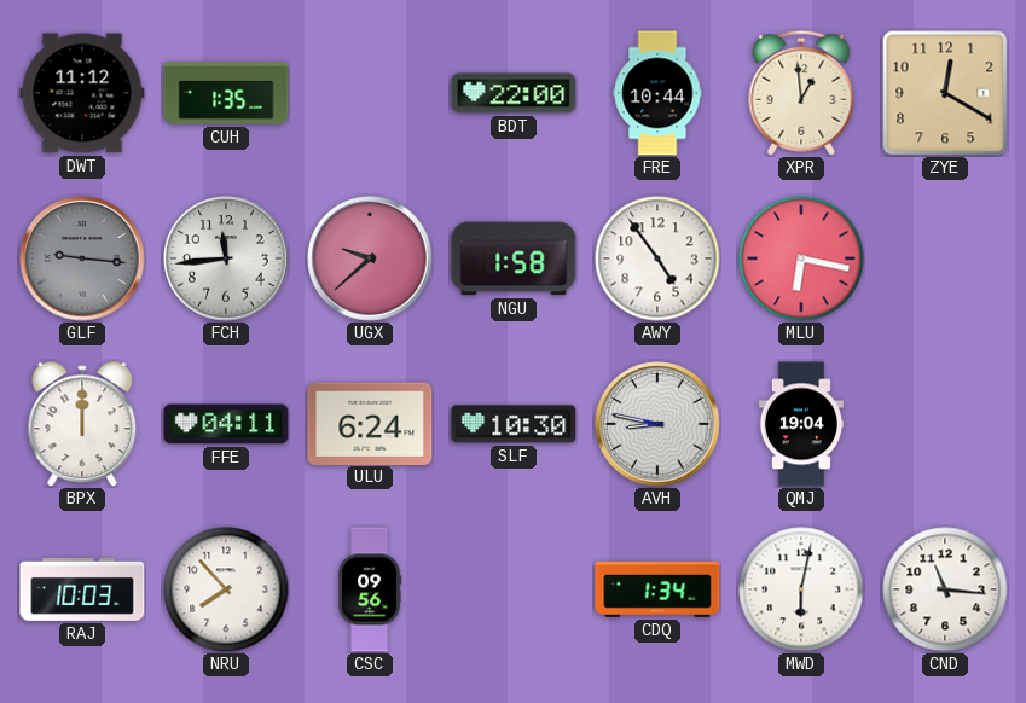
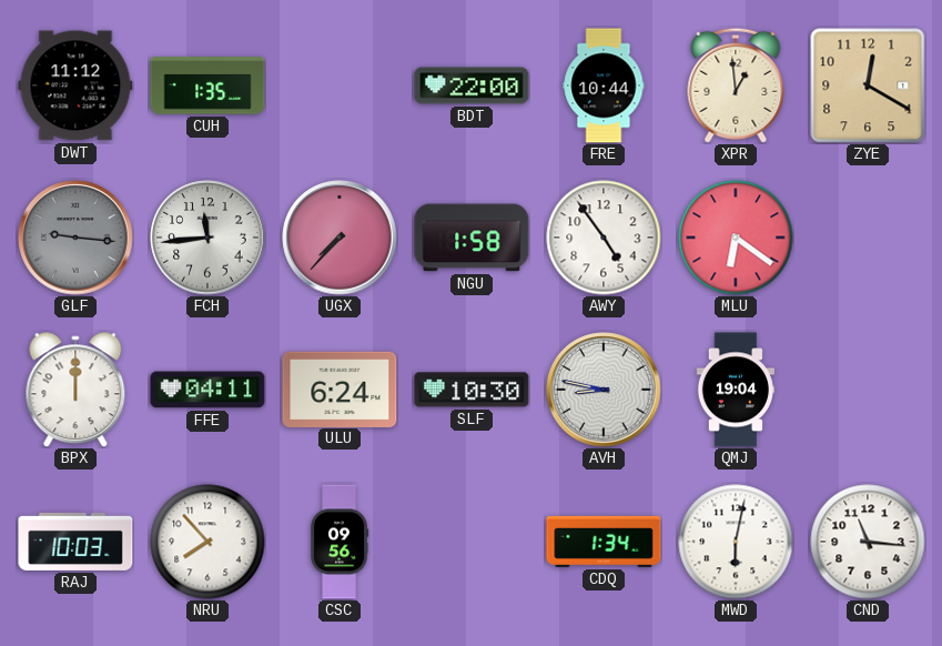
UGX: 9:38 -> 7:37
MLU: 6:17 -> 6:21
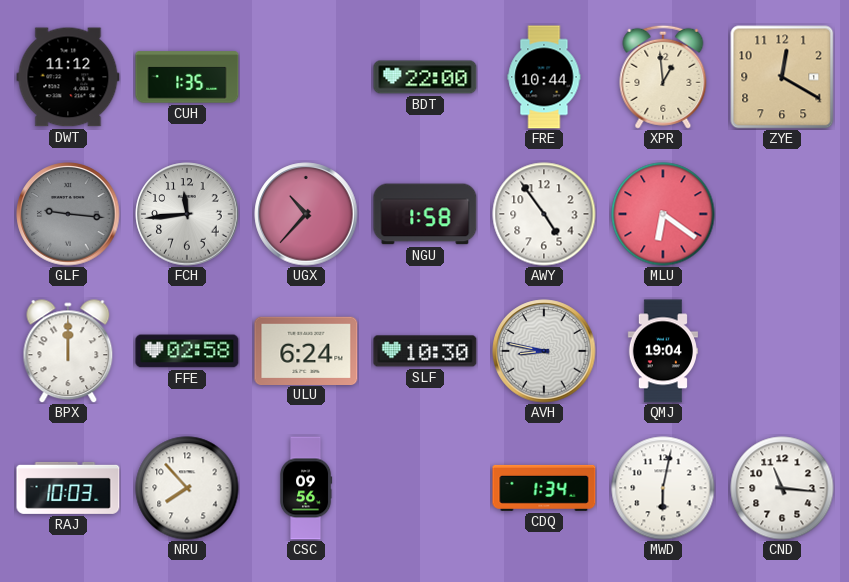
UGX: 7:37 -> 10:37
FFE: 04:11 -> 02:58
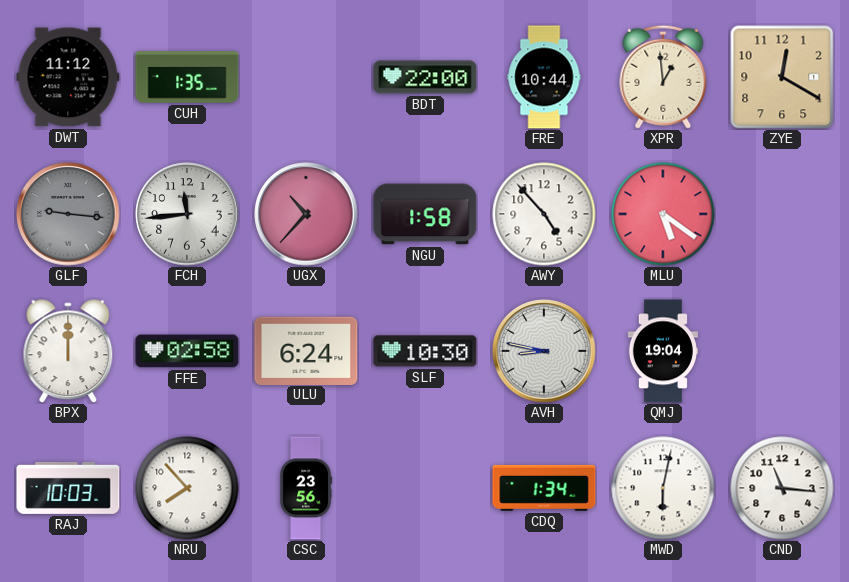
AWY: 4:54 -> 4:53
MLU: 6:21 -> 5:21
CSC: 09:56 -> 23:56
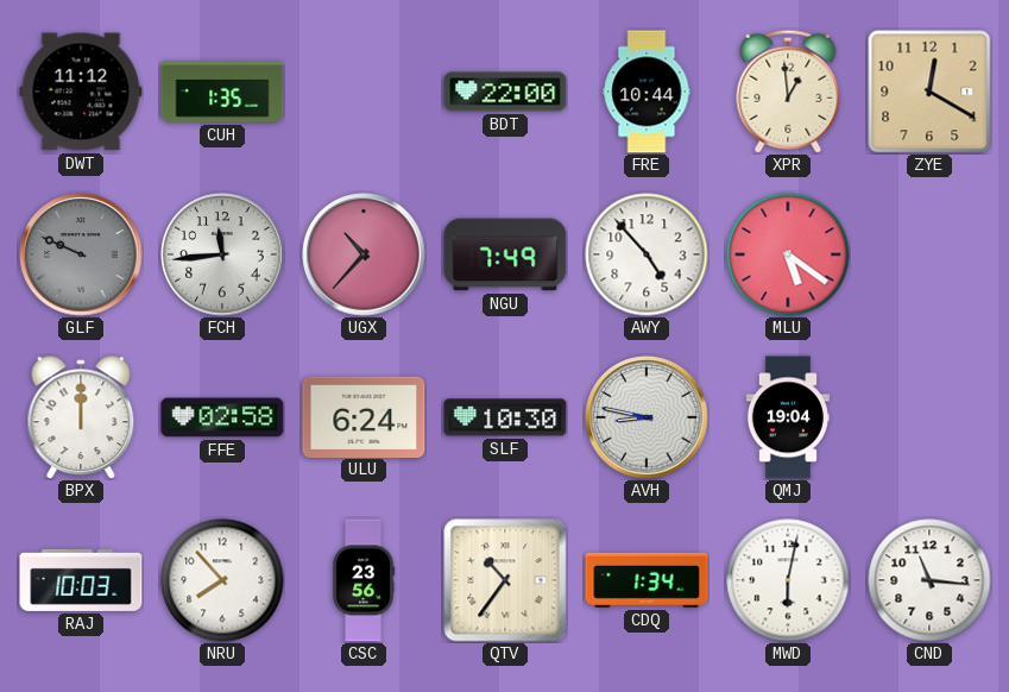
GLF: 9:16 -> 9:49
NGU: 1:58 -> 7:49
QTV: none -> 10:36
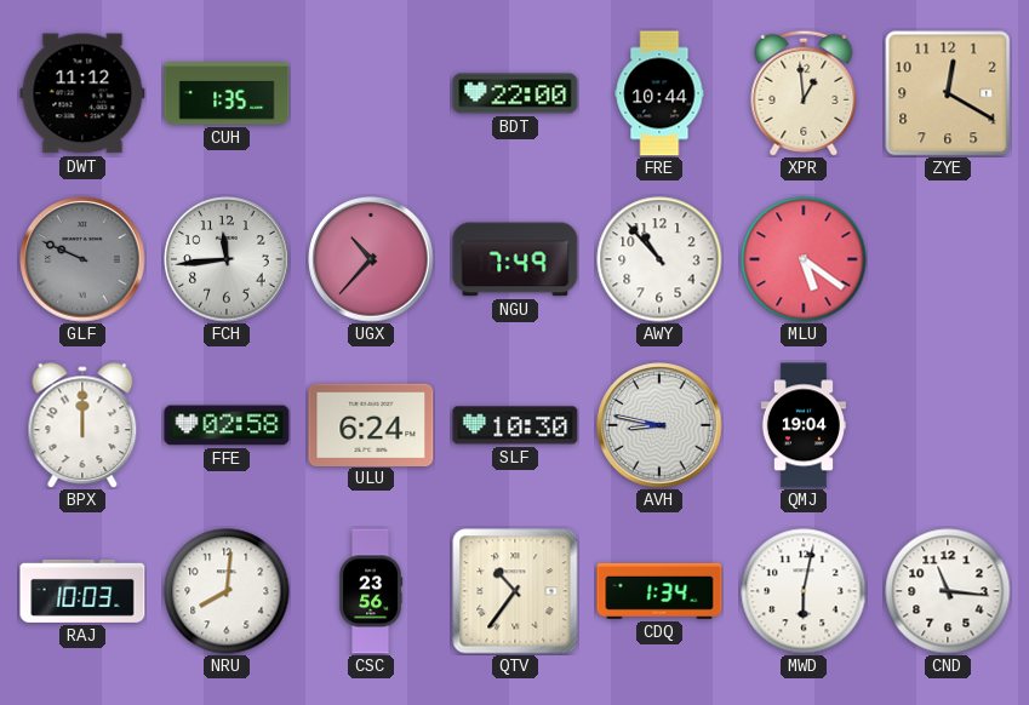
AWY: 4:53 -> 10:53
NRU: 7:53 -> 8:01
